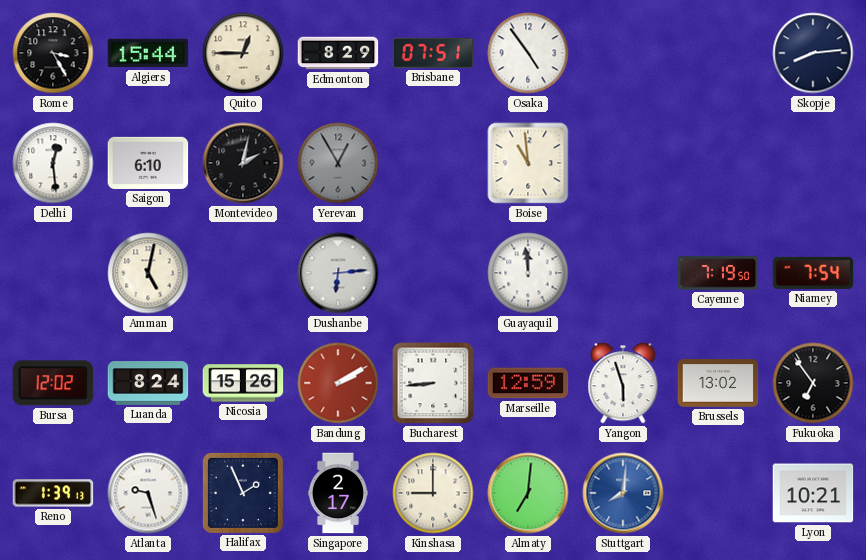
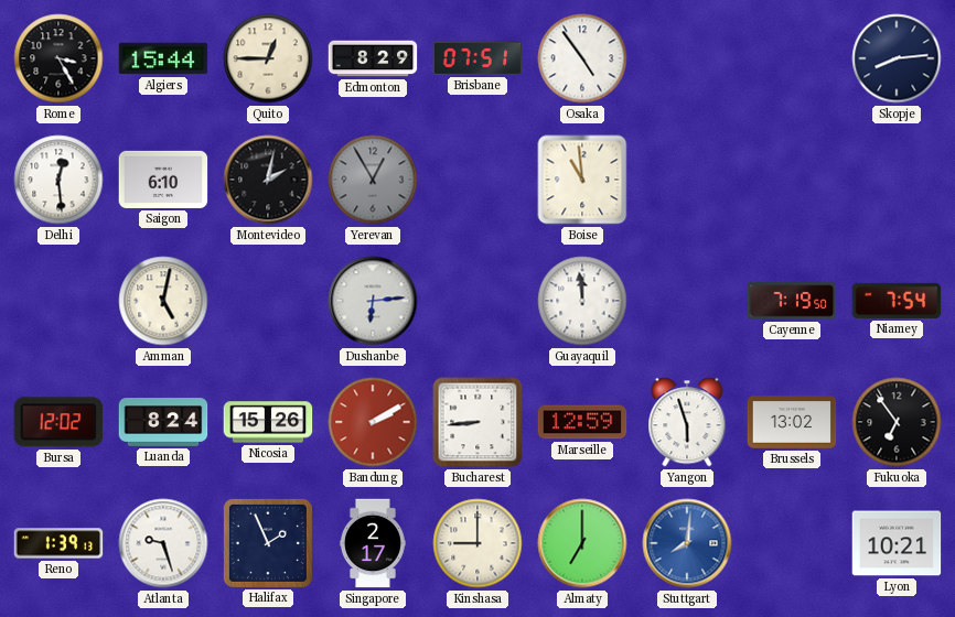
Almaty: 7:01 -> 7:00
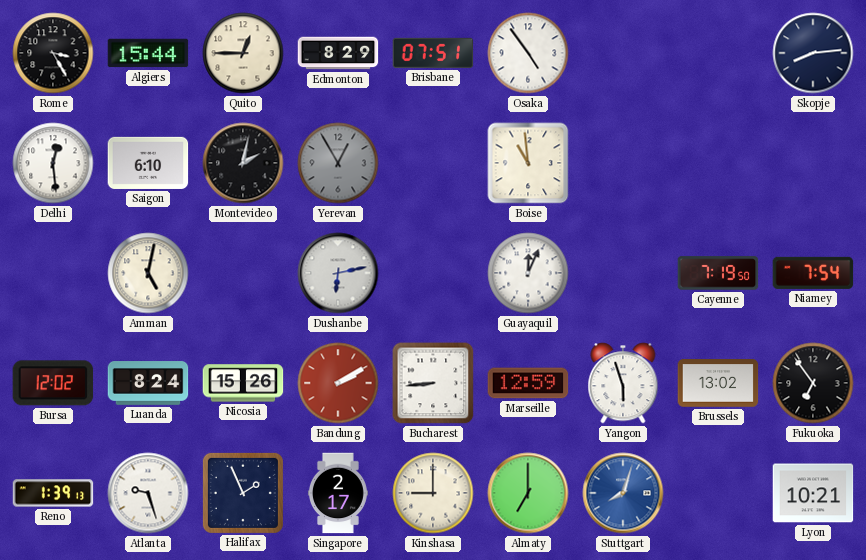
Dushanbe: 6:14 -> 6:13
Guayaquil: 11:59 -> 12:04
Stuttgart: 8:01 -> 8:03
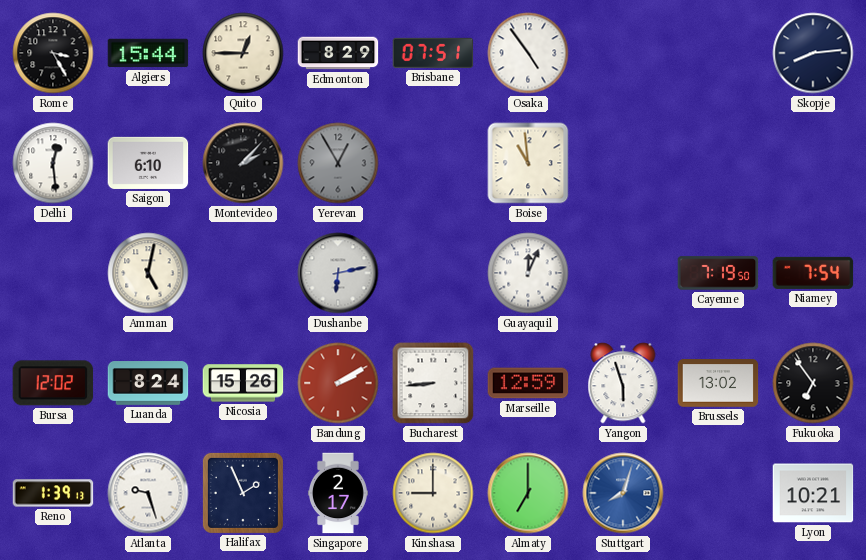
Montevideo: 2:02 -> 2:07
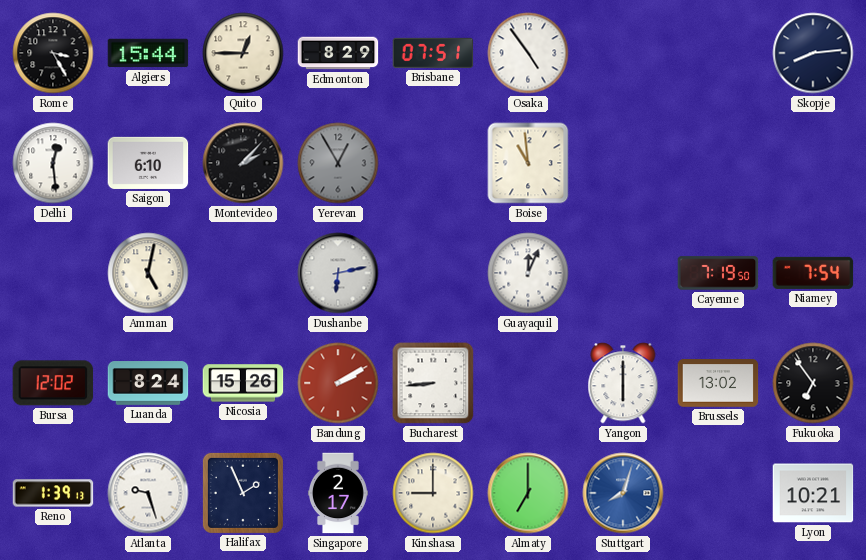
Marseille: 12:59 -> none
Yangon: 5:57 -> 6:00
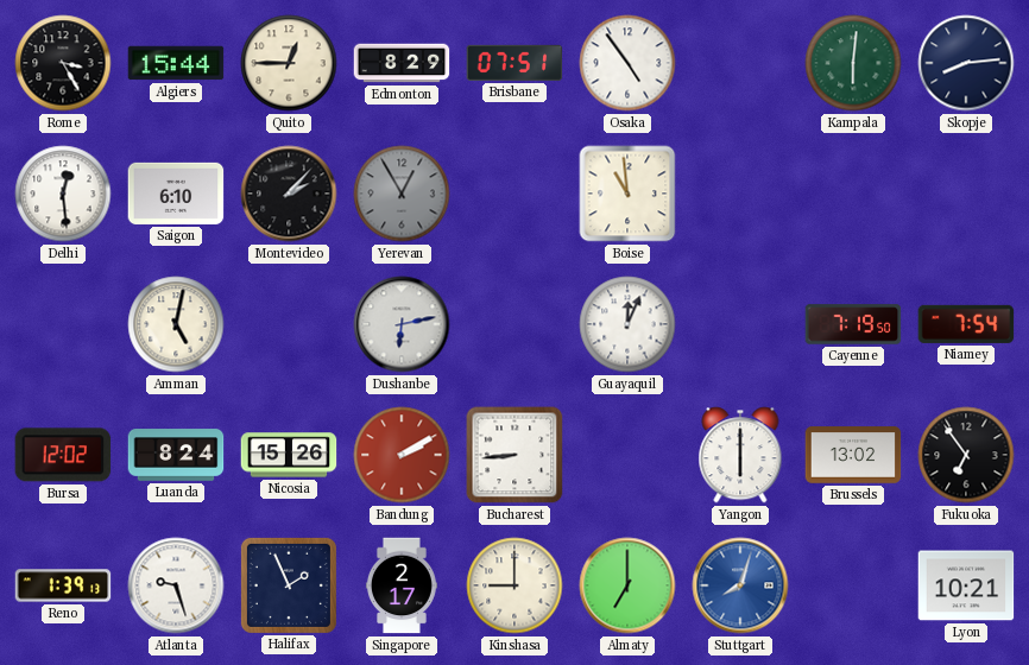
Kampala: none -> 6:01
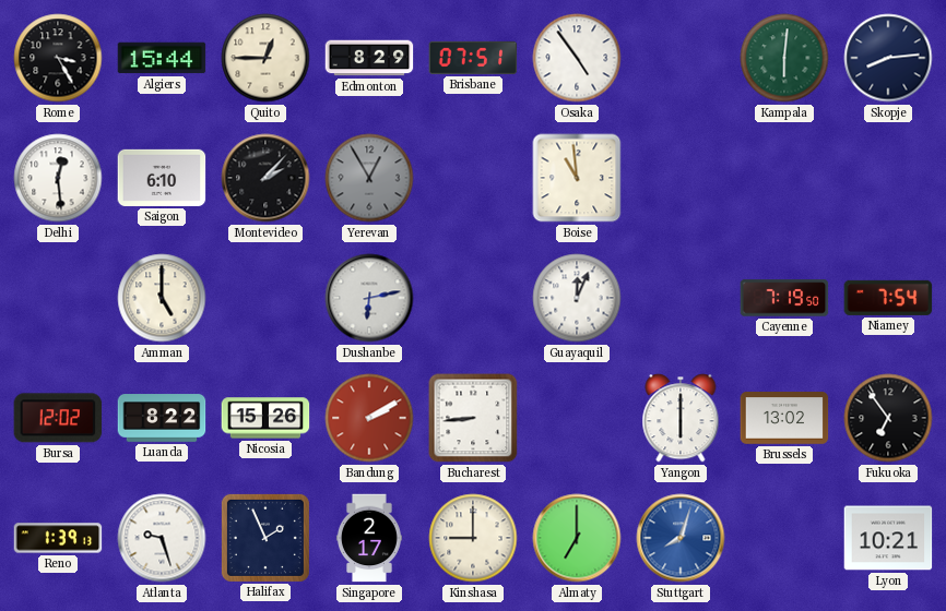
Amman: 5:02 -> 5:00
Luanda: 8:24 -> 8:22
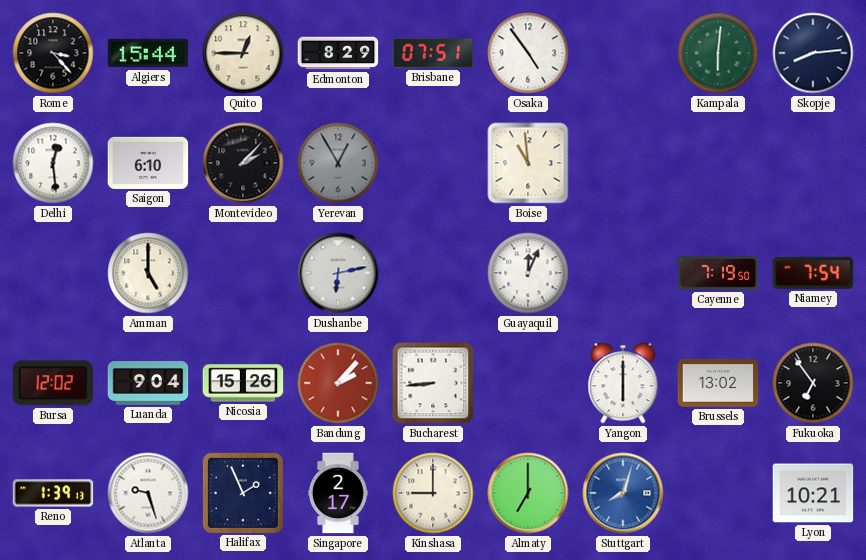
Rome: 3:25 -> 3:23
Luanda: 8:22 -> 9:04
Bandung: 2:10 -> 2:07
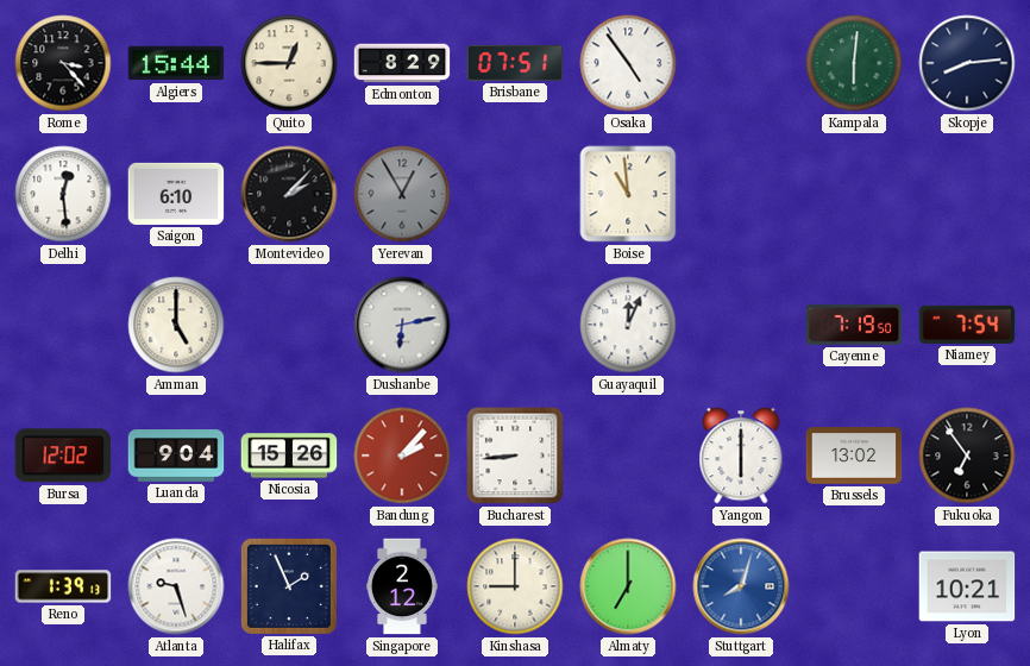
Singapore: 2:17 -> 2:12
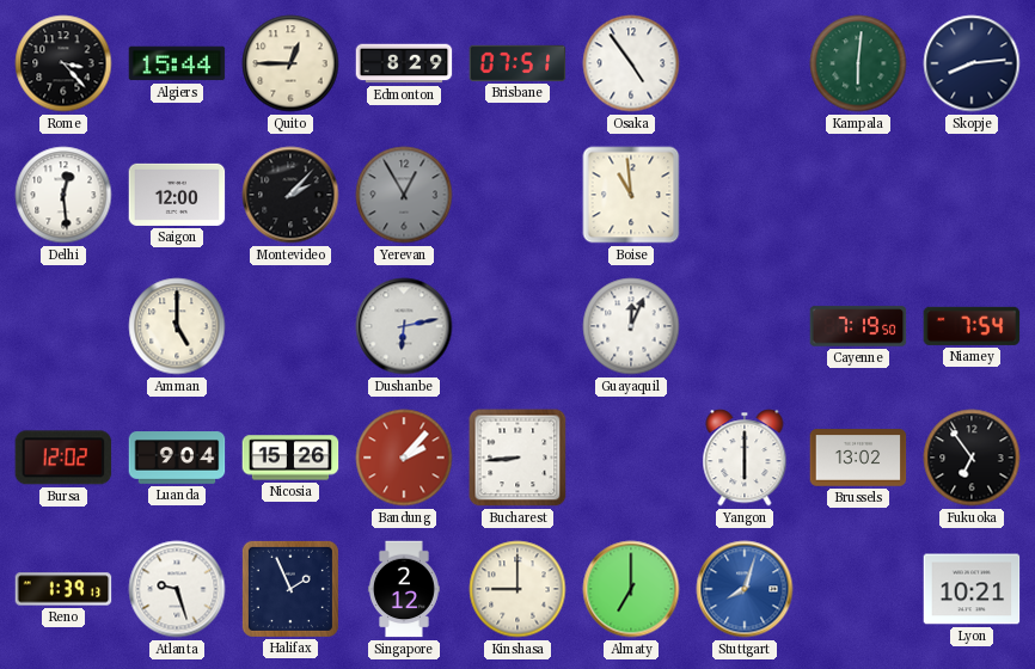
Saigon: 6:10 -> 12:00
